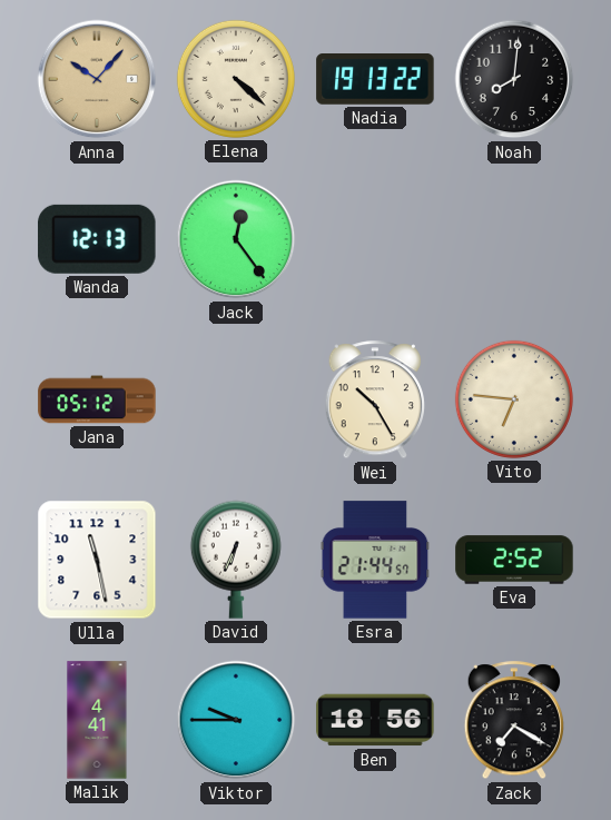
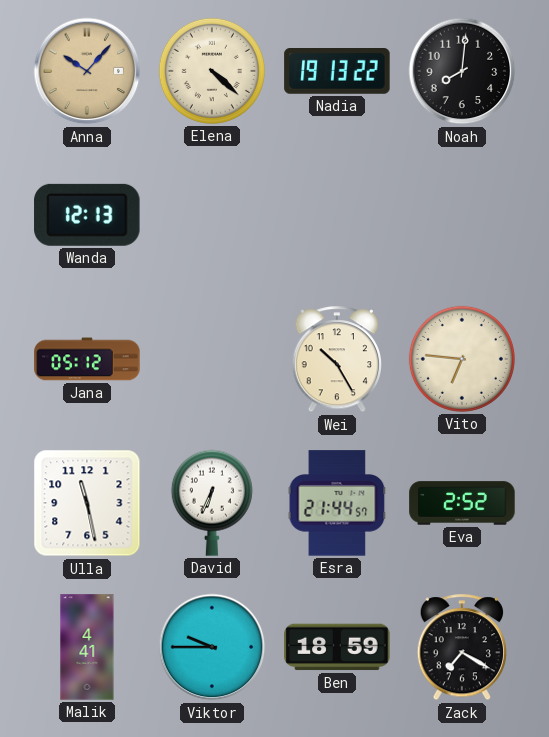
Jack: 12:24 -> none
Ben: 18:56 -> 18:59
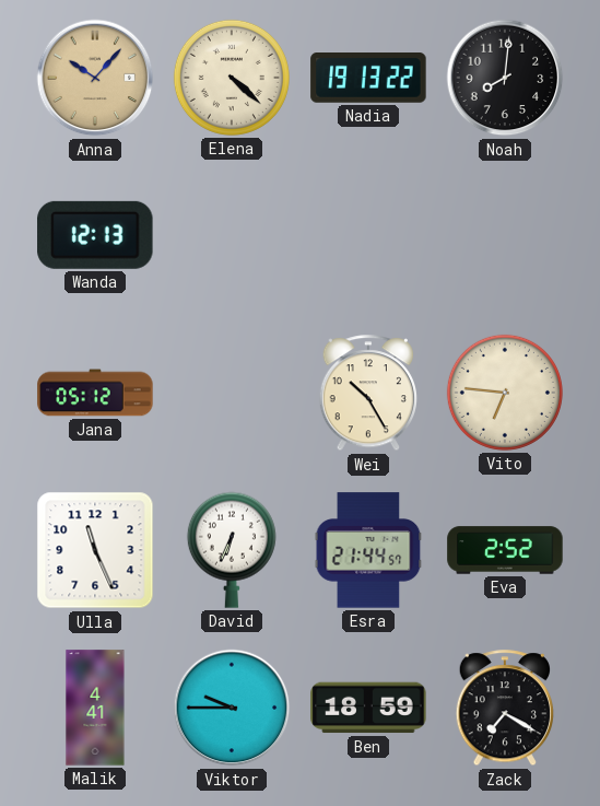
Ulla: 11:28 -> 11:26
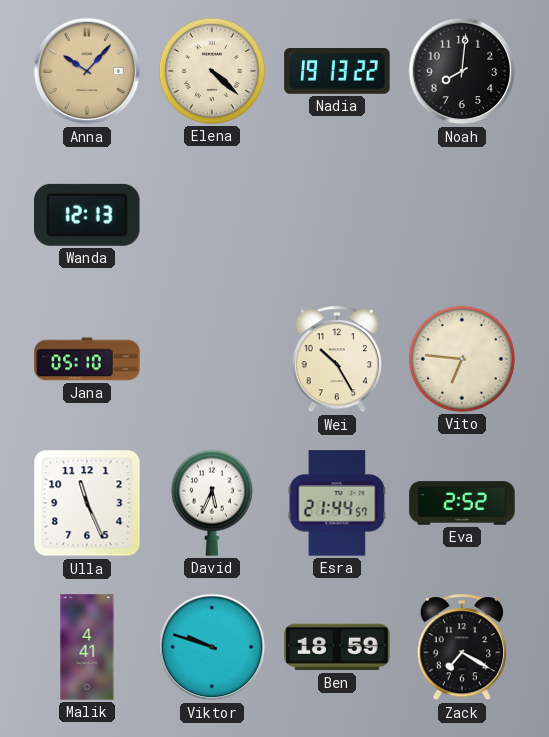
Jana: 05:12 -> 05:10
David: 6:34 -> 5:34
Viktor: 9:45 -> 9:48
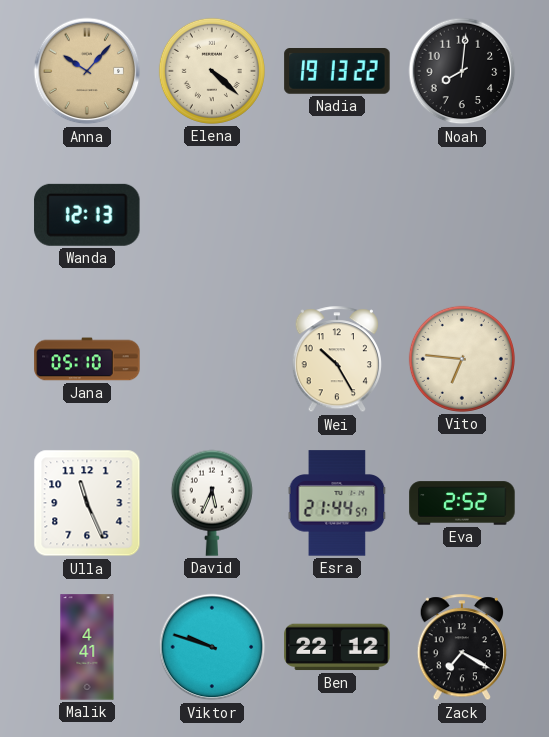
Ben: 18:59 -> 22:12
